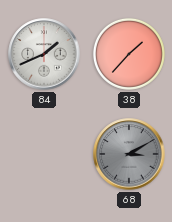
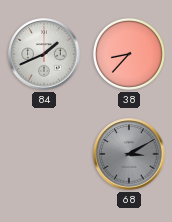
38: 1:37 -> 8:37
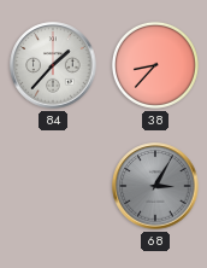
84: 1:41 -> 1:37
68: 3:10 -> 3:05
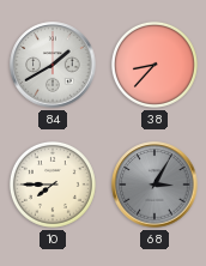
84: 1:37 -> 1:40
10: none -> 7:45
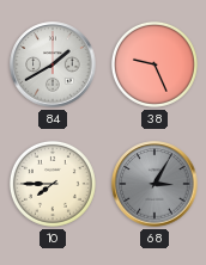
38: 8:37 -> 9:26
